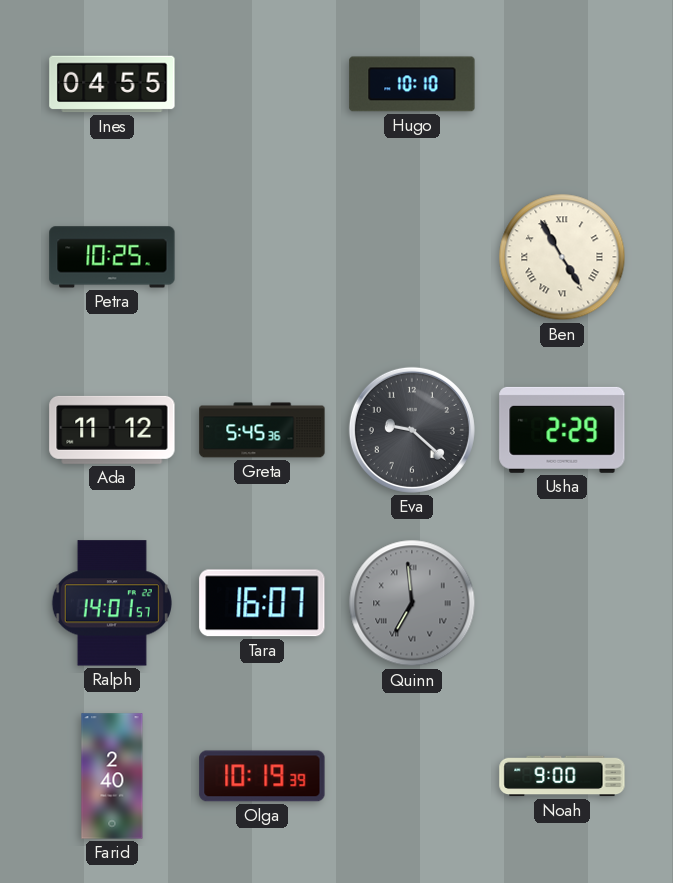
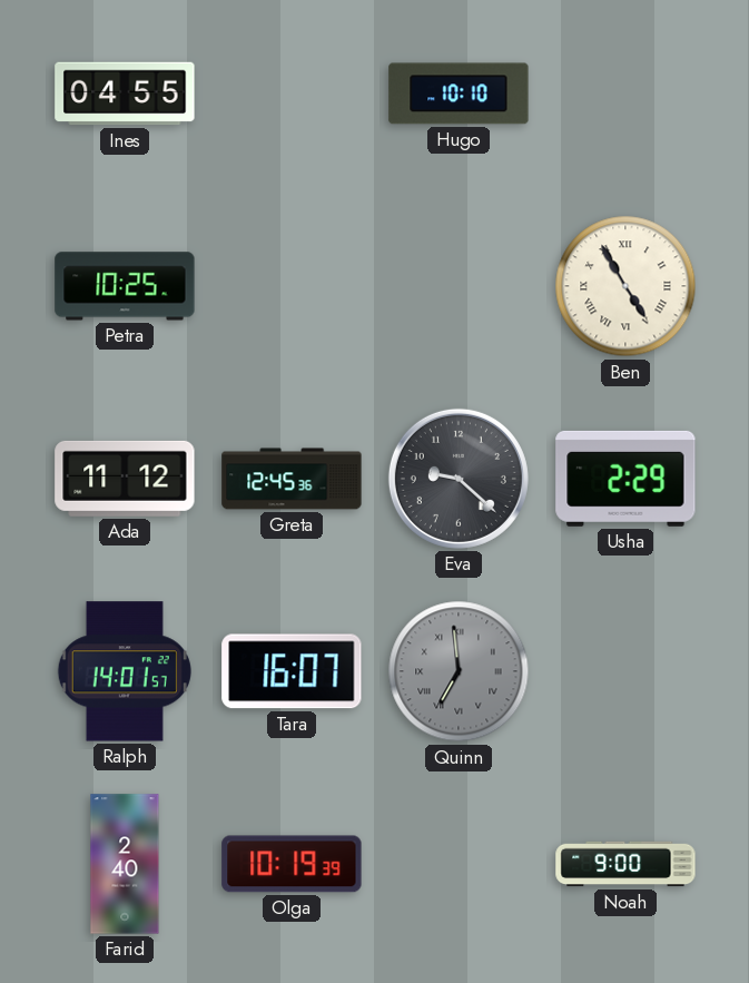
Greta: 5:45 -> 12:45
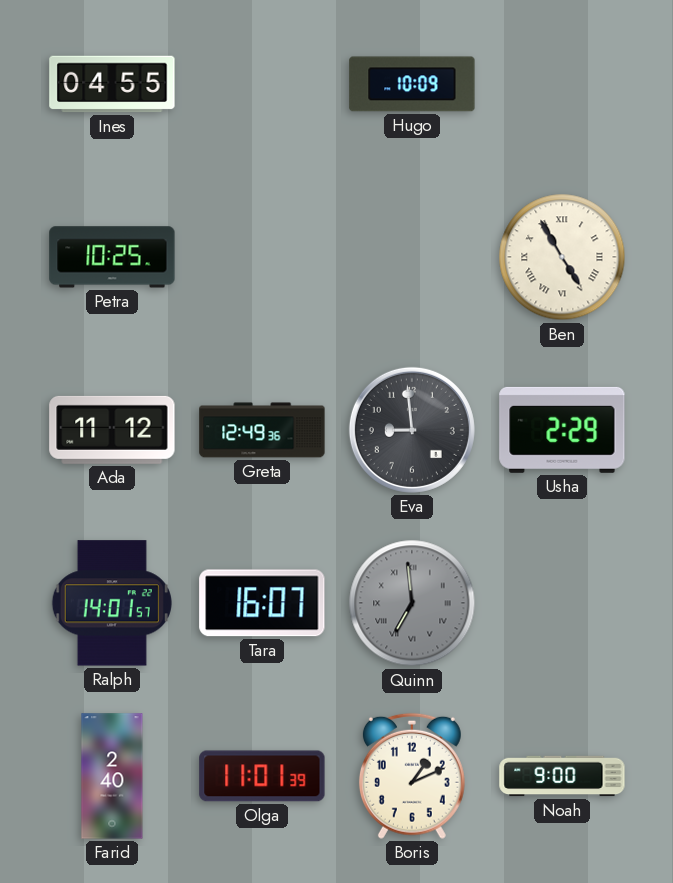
Hugo: 10:10 -> 10:09
Greta: 12:45 -> 12:49
Eva: 9:22 -> 8:59
Olga: 10:19 -> 11:01
Boris: none -> 1:11
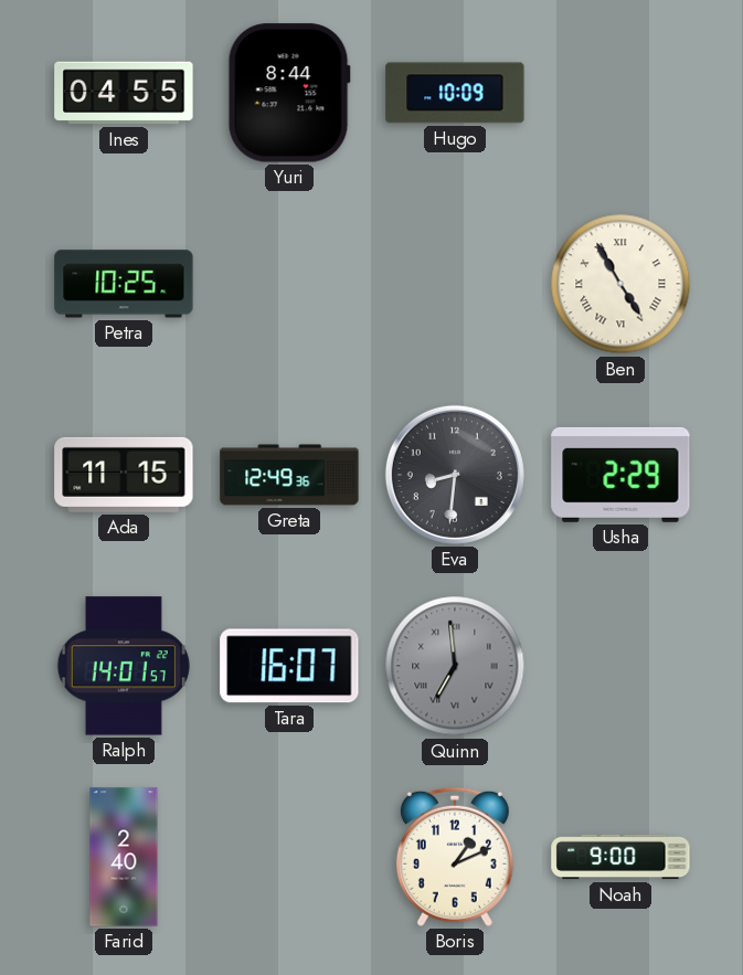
Yuri: none -> 8:44
Ada: 11:12 -> 11:15
Eva: 8:59 -> 8:31
Olga: 11:01 -> none
